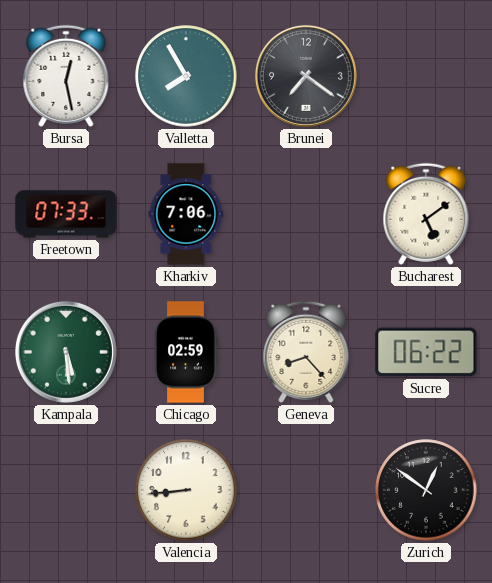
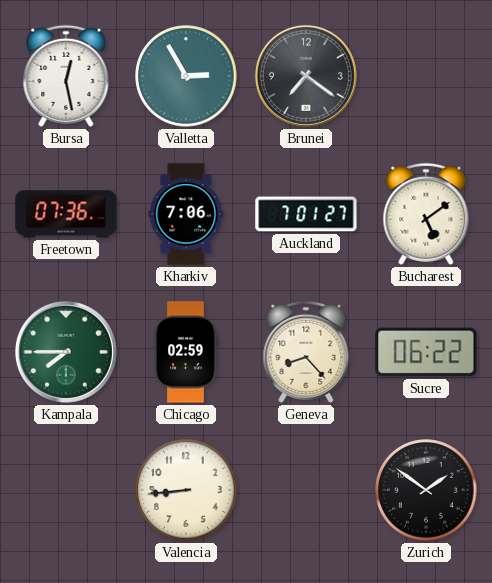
Valletta: 7:55 -> 2:55
Freetown: 07:33 -> 07:36
Auckland: none -> 7:01
Kampala: 5:29 -> 7:45
Zurich: 12:51 -> 1:51
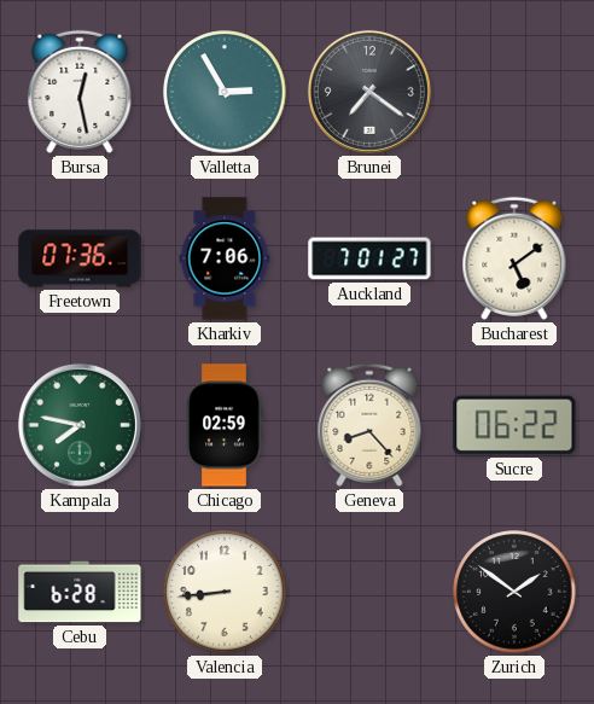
Kampala: 7:45 -> 7:47
Cebu: none -> 6:28
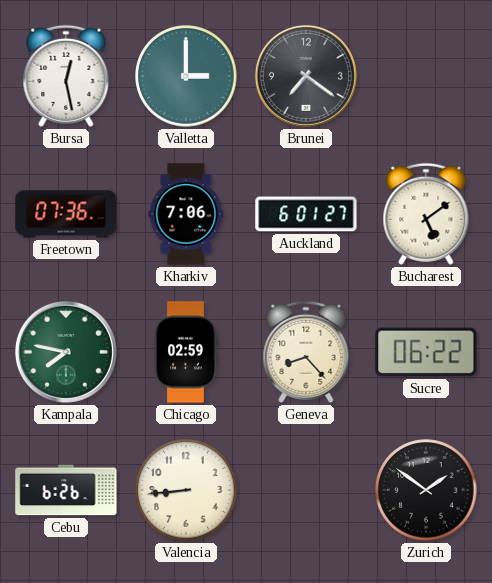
Valletta: 2:55 -> 3:00
Auckland: 7:01 -> 6:01
Cebu: 6:28 -> 6:26
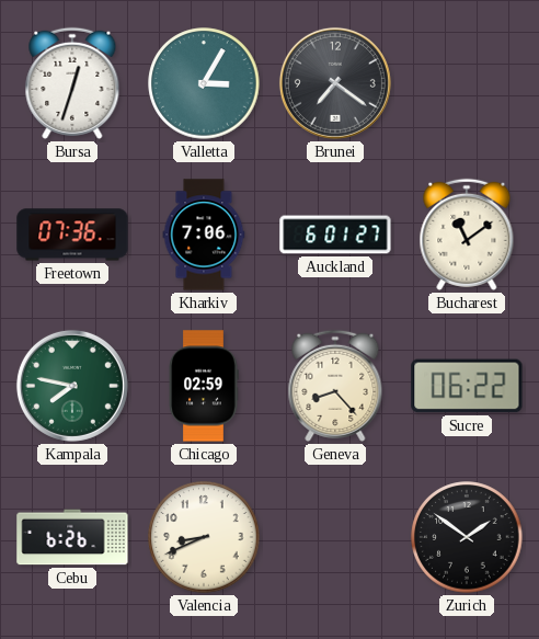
Bursa: 12:28 -> 12:33
Valletta: 3:00 -> 3:05
Bucharest: 5:09 -> 11:09
Valencia: 8:44 -> 8:41
